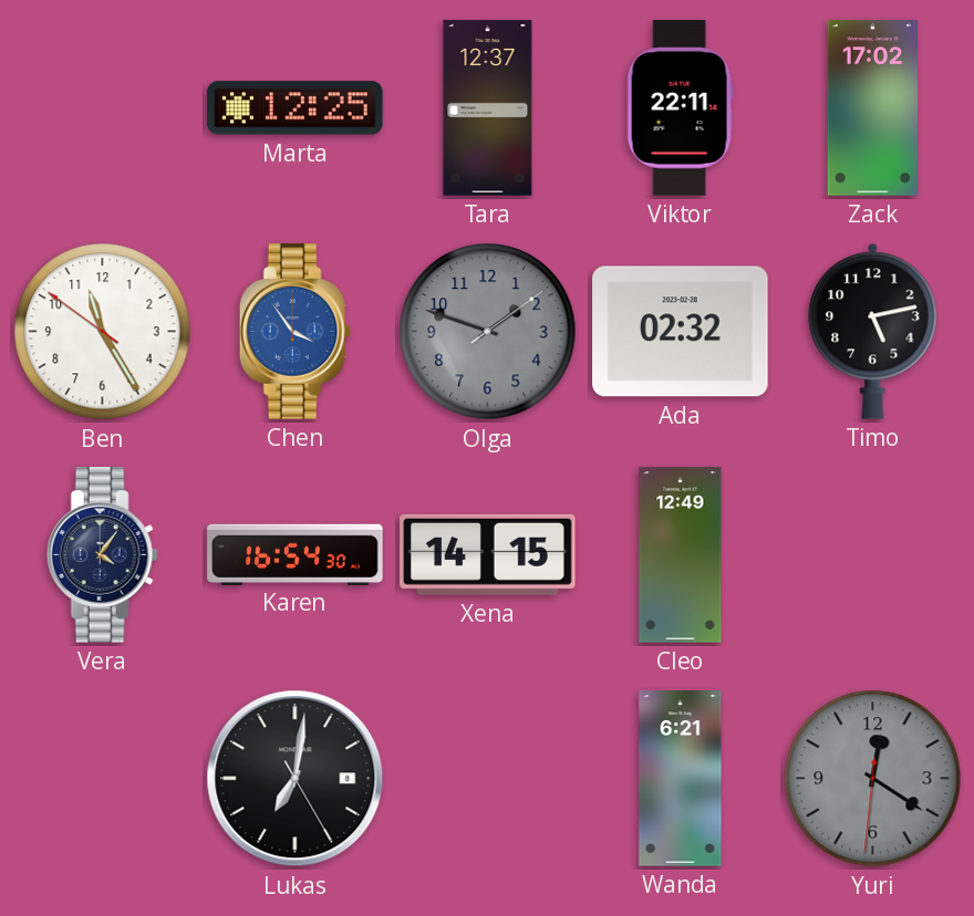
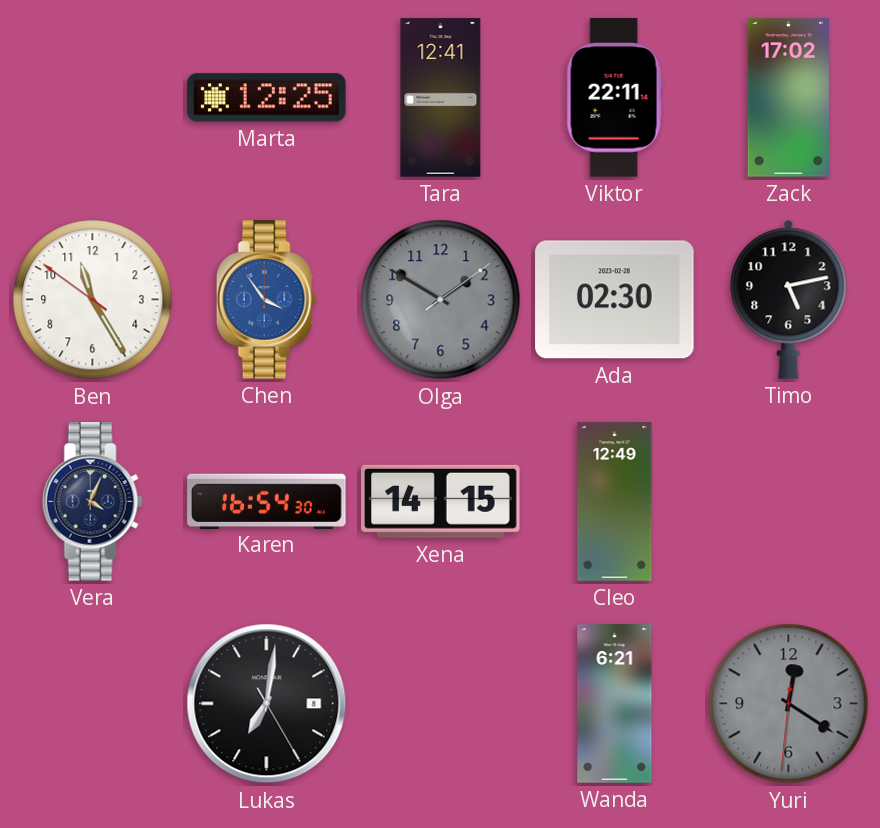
Tara: 12:37 -> 12:41
Olga: 1:48 -> 1:50
Ada: 02:32 -> 02:30
Vera: 4:06 -> 4:04
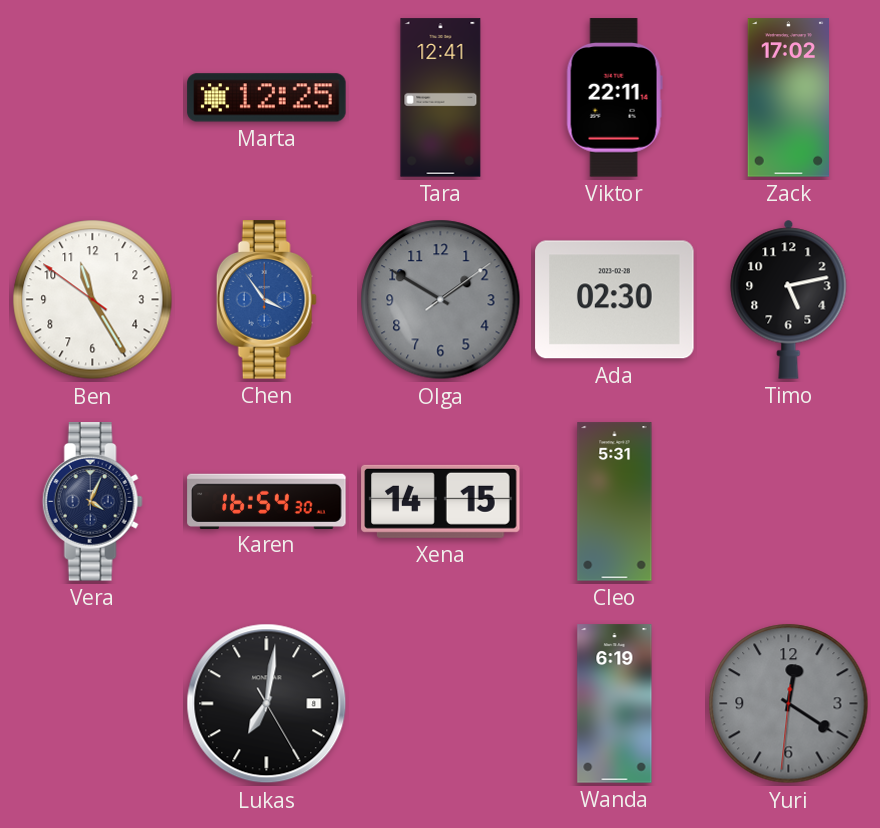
Cleo: 12:49 -> 5:31
Wanda: 6:21 -> 6:19
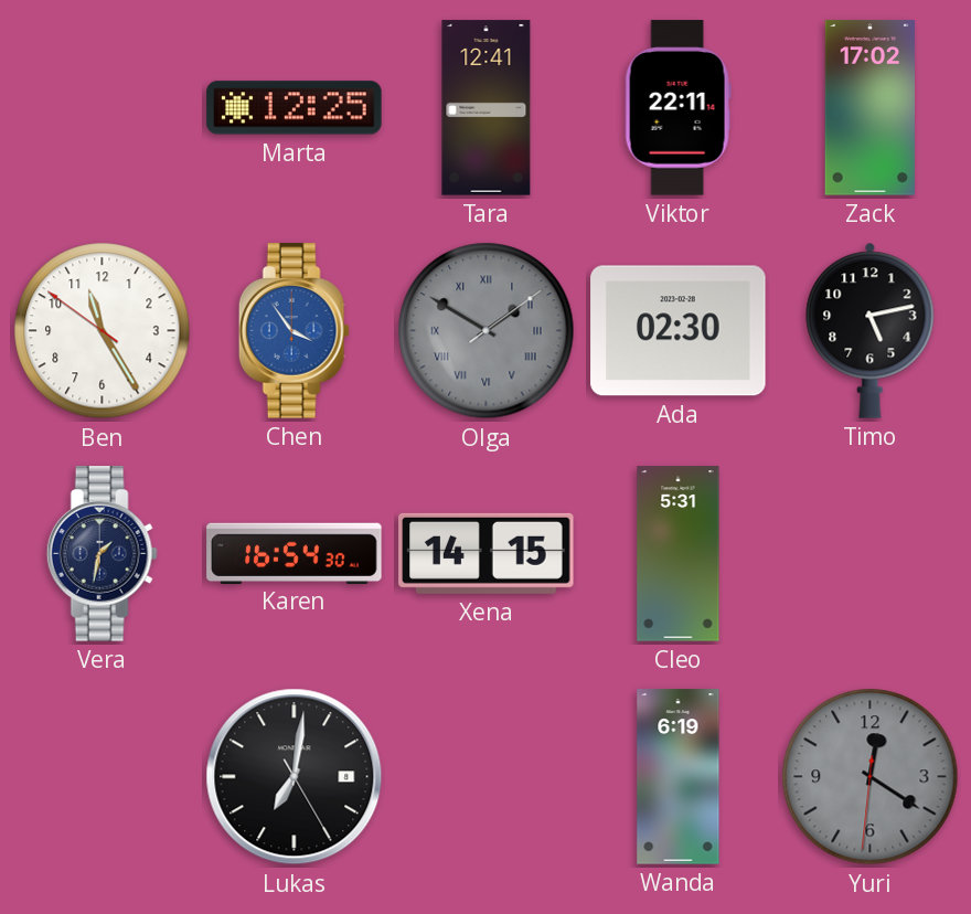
Olga numerals: Arabic -> Roman
Vera: 4:04 -> 1:32
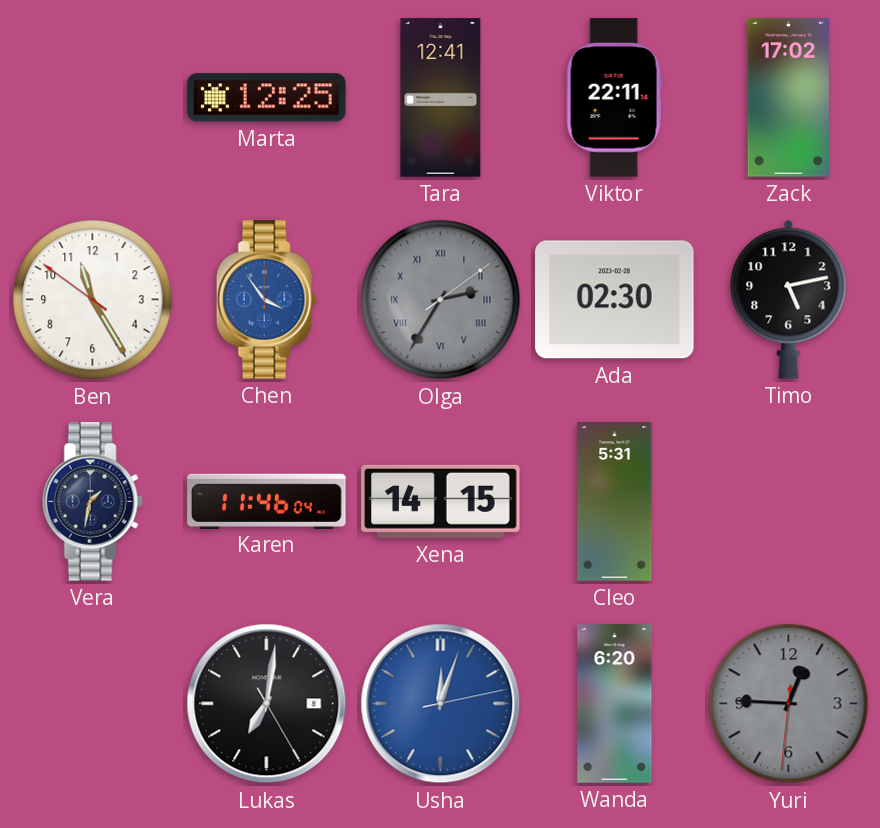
Olga: 1:50 -> 2:35
Karen: 16:54 -> 11:46
Usha: none -> 12:03
Wanda: 6:19 -> 6:20
Yuri: 12:20 -> 12:45
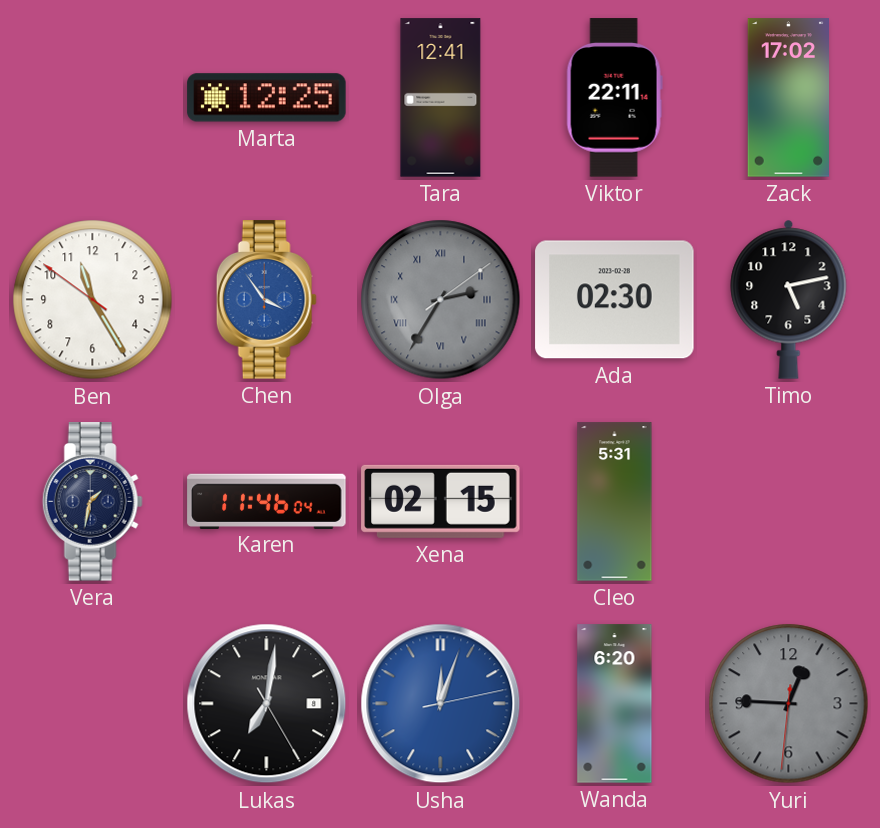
Xena: 14:15 -> 02:15
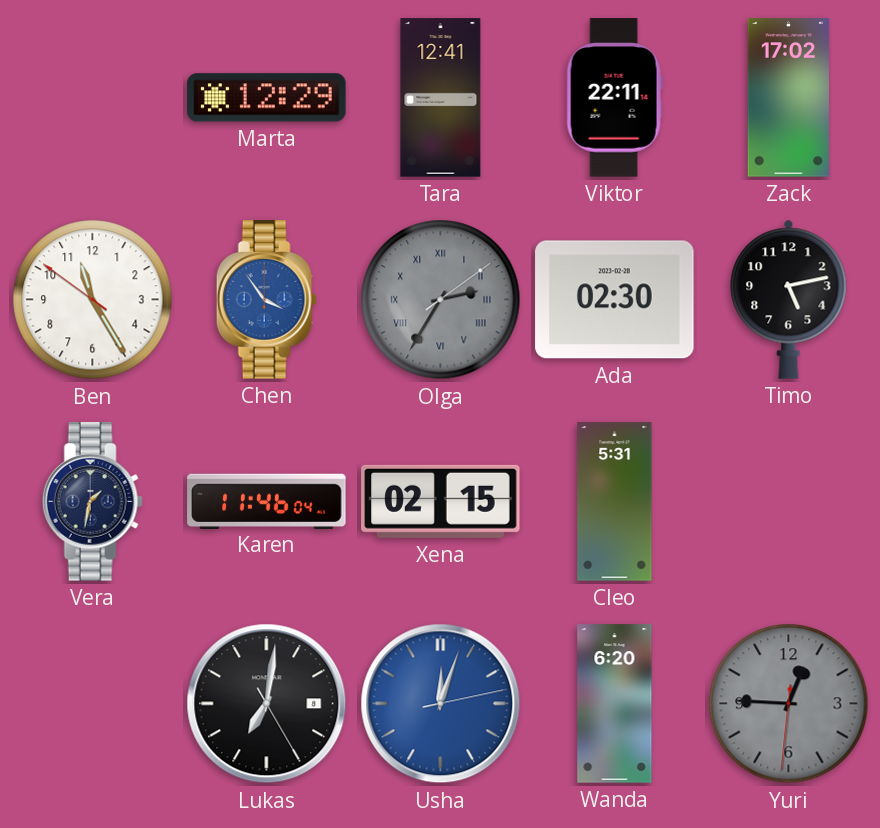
Marta: 12:25 -> 12:29
